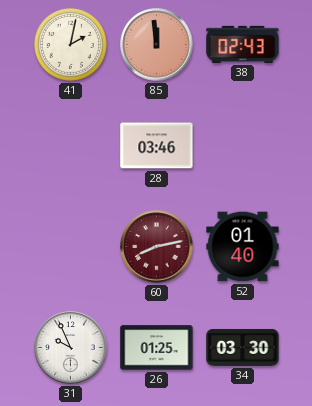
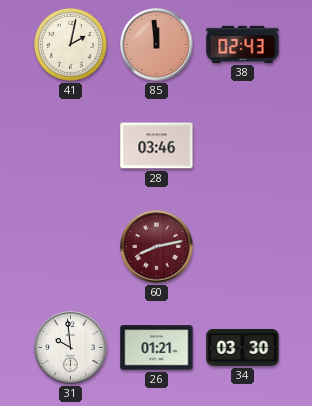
52: 01:40 -> none
31: 9:56 -> 9:59
26: 01:25 -> 01:21
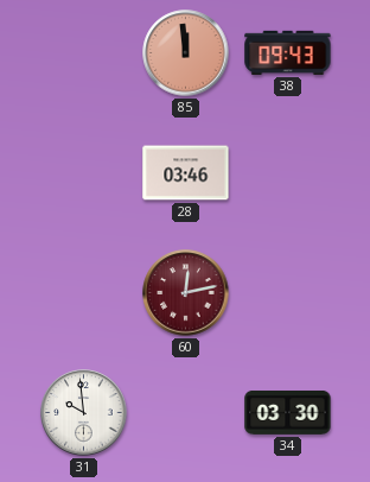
41: 2:02 -> none
38: 02:43 -> 09:43
60: 8:13 -> 12:13
26: 01:21 -> none
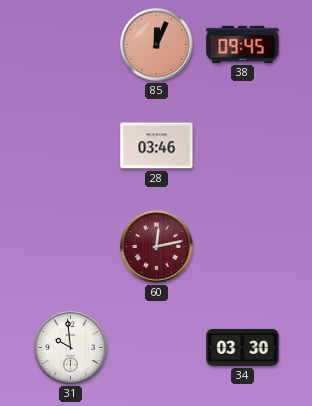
85: 11:59 -> 12:04
38: 09:43 -> 09:45
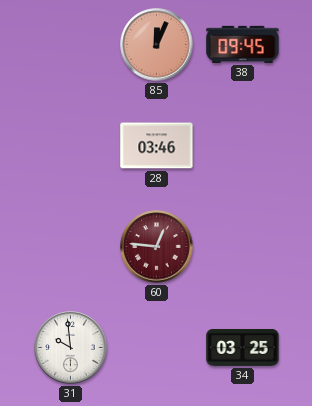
60: 12:13 -> 12:46
34: 03:30 -> 03:25
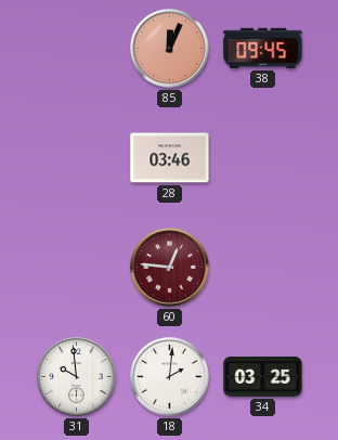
18: none -> 2:01
